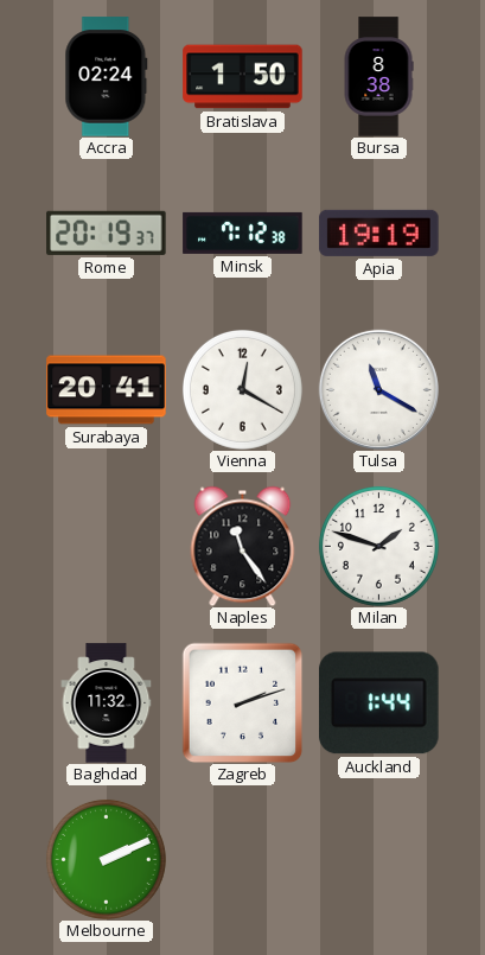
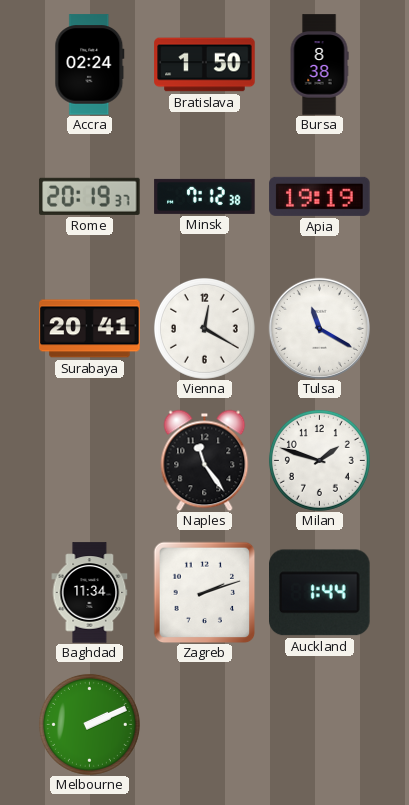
Baghdad: 11:32 -> 11:34
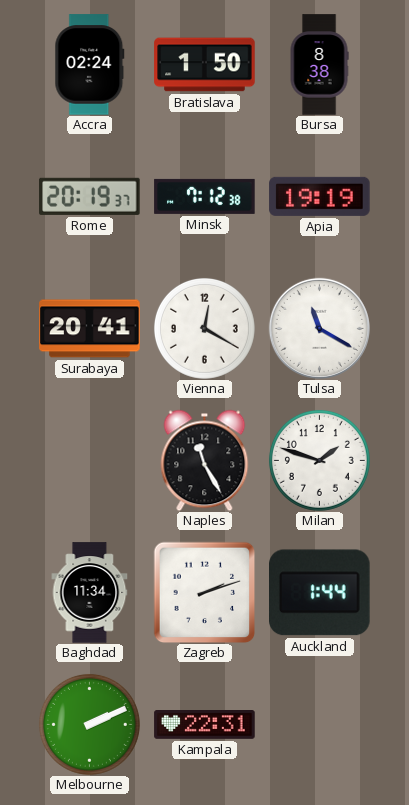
Naples: 11:24 -> 11:25
Kampala: none -> 22:31
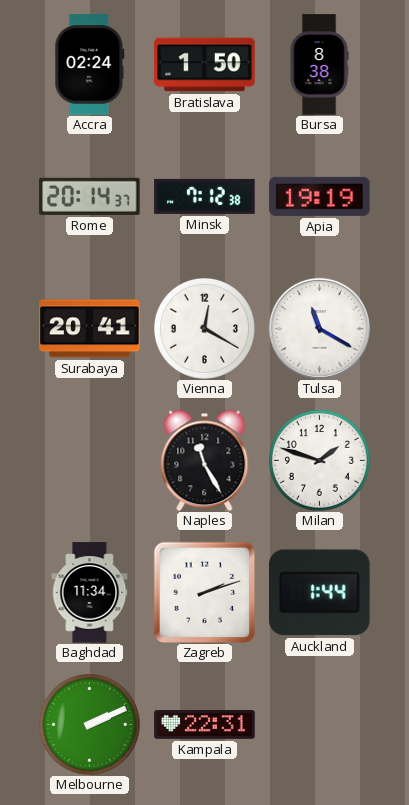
Rome: 20:19 -> 20:14
